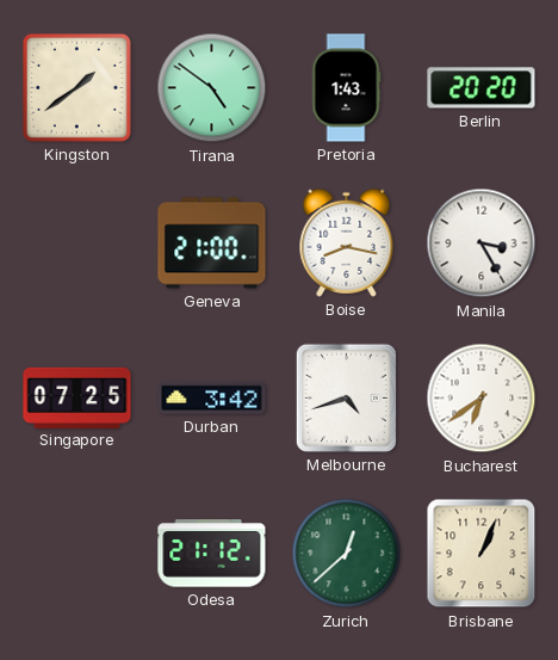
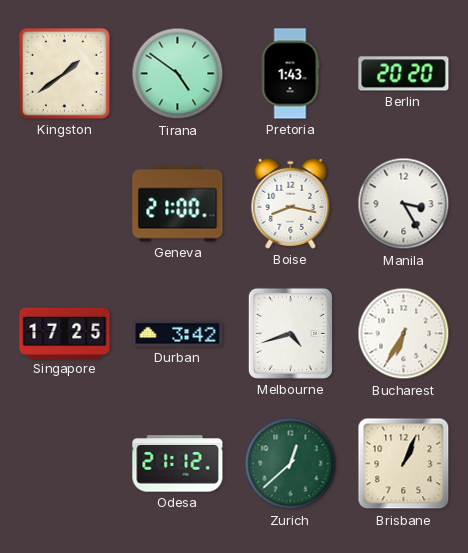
Singapore: 07:25 -> 17:25
Bucharest: 6:39 -> 6:35
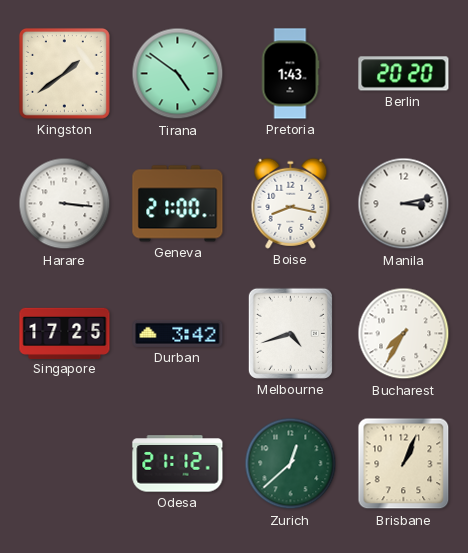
Harare: none -> 3:16
Manila: 3:25 -> 3:13
Bucharest: 6:35 -> 7:35
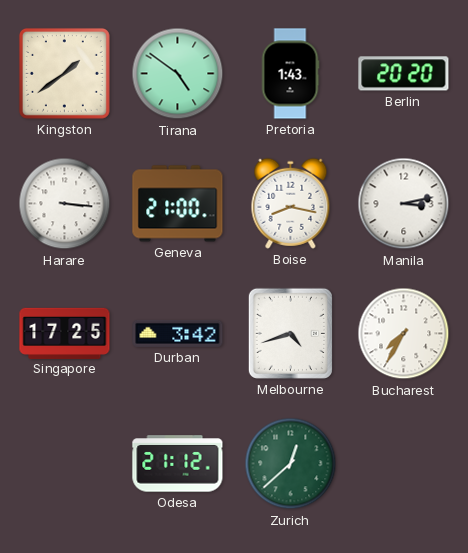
Brisbane: 1:04 -> none
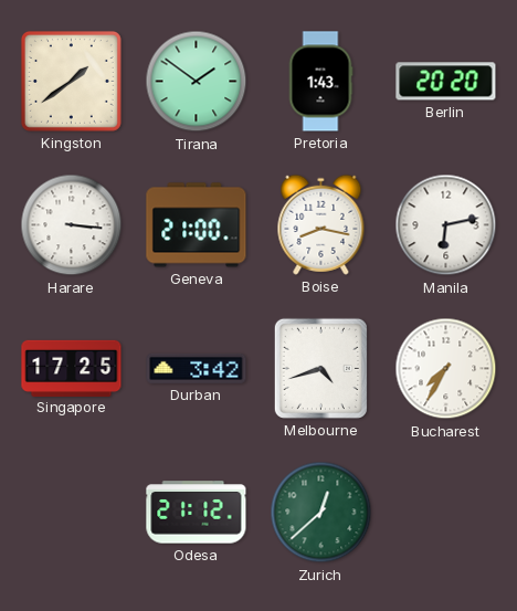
Tirana: 4:51 -> 1:51
Manila: 3:13 -> 6:13
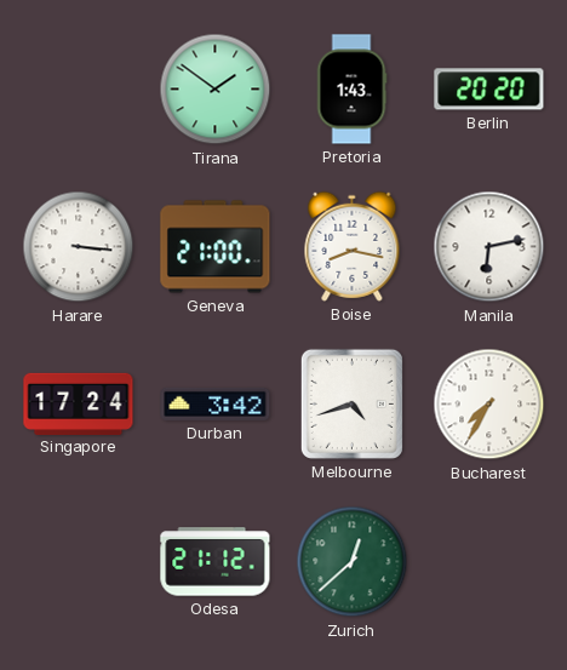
Kingston: 1:39 -> none
Singapore: 17:25 -> 17:24
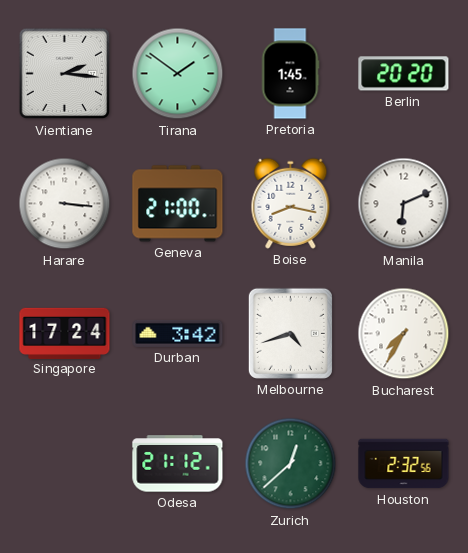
Vientiane: none -> 2:16
Pretoria: 1:43 -> 1:45
Manila: 6:13 -> 6:11
Houston: none -> 2:32
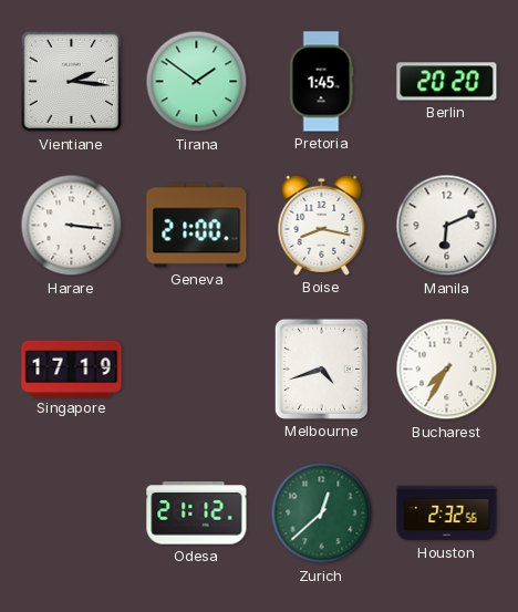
Singapore: 17:24 -> 17:19
Durban: 3:42 -> none
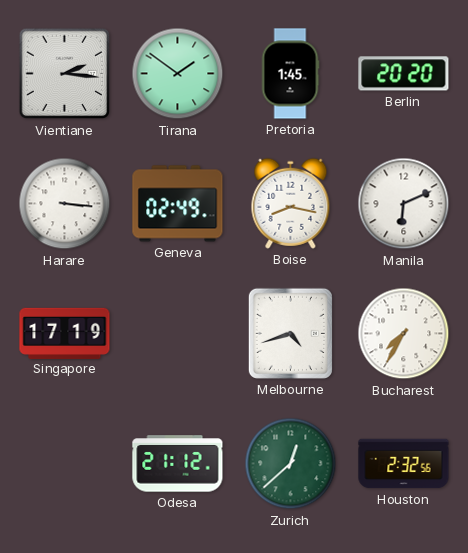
Geneva: 21:00 -> 02:49
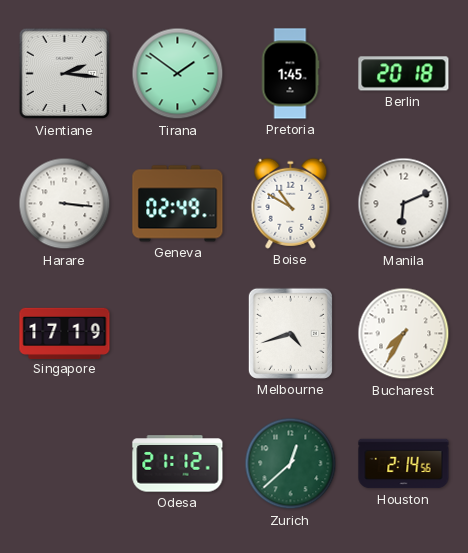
Berlin: 20:20 -> 20:18
Boise: 8:17 -> 10:50
Houston: 2:32 -> 2:14
